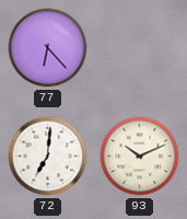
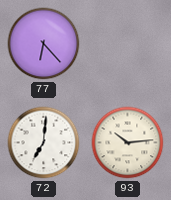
93: 10:11 -> 10:14
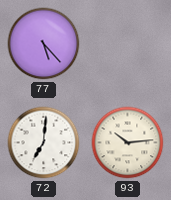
77: 6:23 -> 5:23
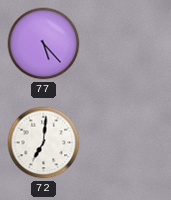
93: 10:14 -> none
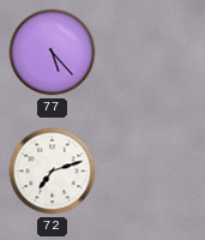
72: 7:01 -> 7:12
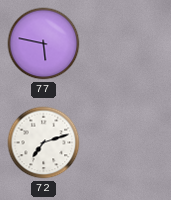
77: 5:23 -> 5:47
